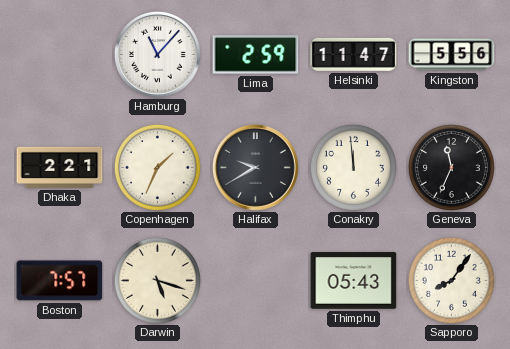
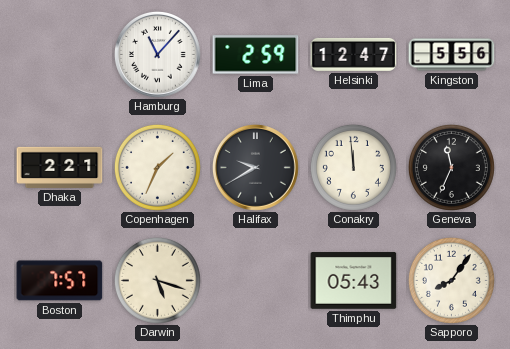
Helsinki: 11:47 -> 12:47
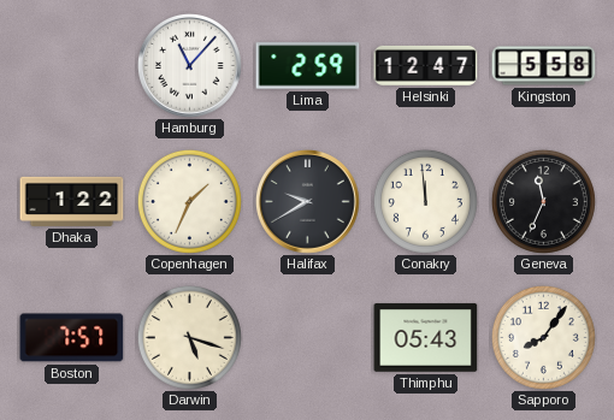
Kingston: 5:56 -> 5:58
Dhaka: 2:21 -> 1:22
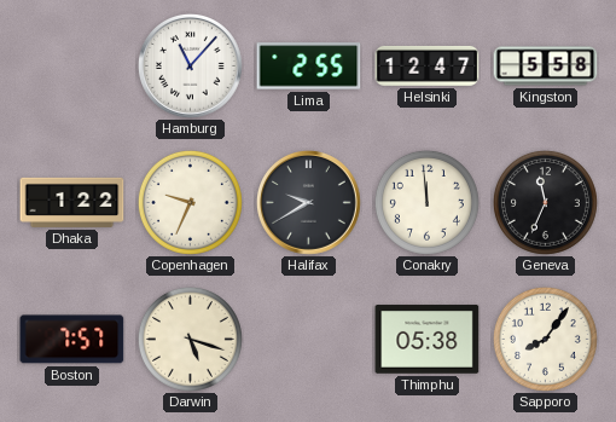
Lima: 2:59 -> 2:55
Copenhagen: 1:34 -> 9:34
Thimphu: 05:43 -> 05:38
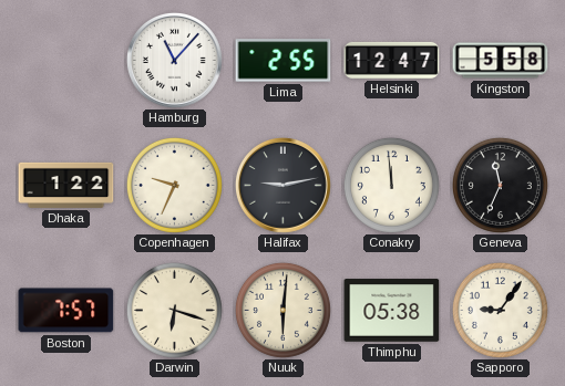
Halifax: 9:40 -> 9:13
Darwin: 5:18 -> 6:18
Nuuk: none -> 6:01
Sapporo: 8:06 -> 9:06
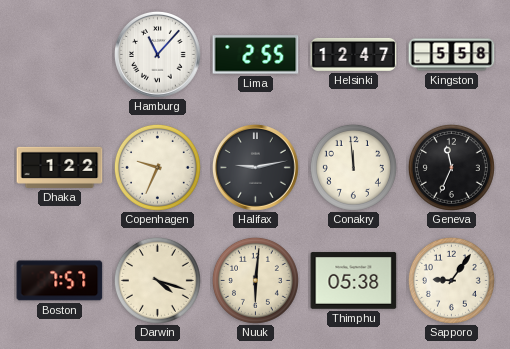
Darwin: 6:18 -> 4:18
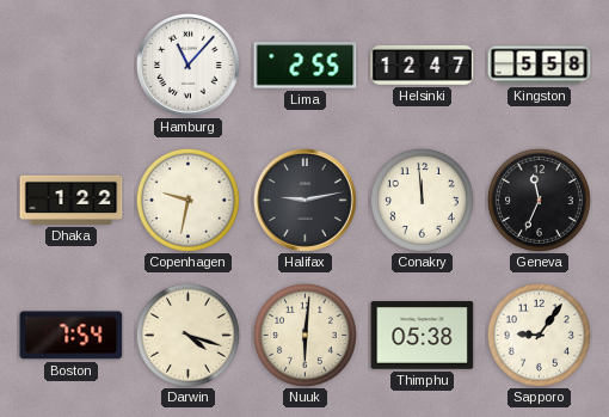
Copenhagen: 9:34 -> 9:32
Boston: 7:57 -> 7:54
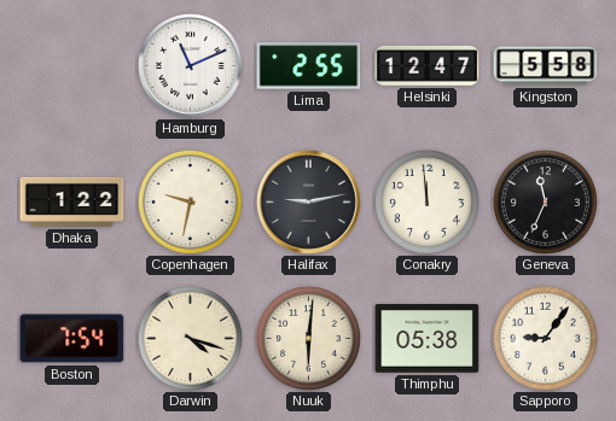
Hamburg: 11:07 -> 11:11
